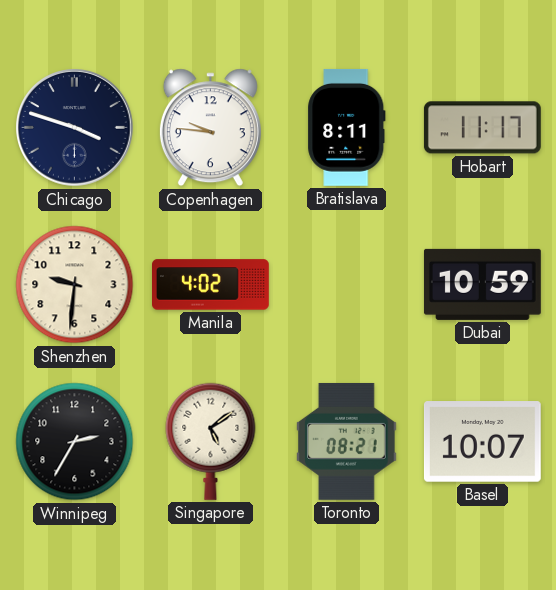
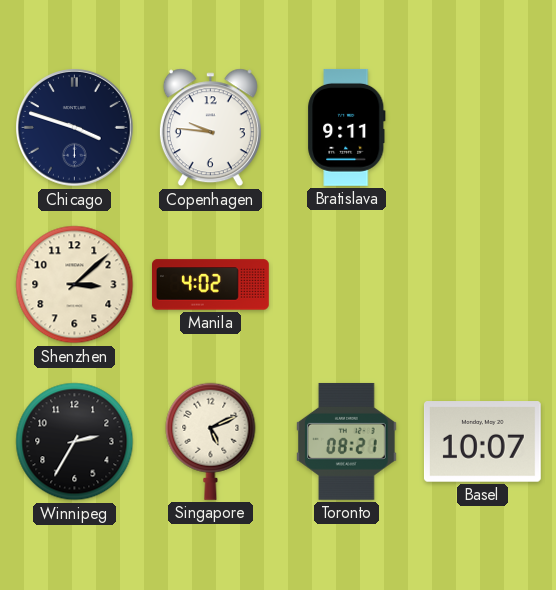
Bratislava: 8:11 -> 9:11
Hobart: 11:17 -> none
Shenzhen: 9:31 -> 3:08
Dubai: 10:59 -> none
Singapore: 5:09 -> 5:11
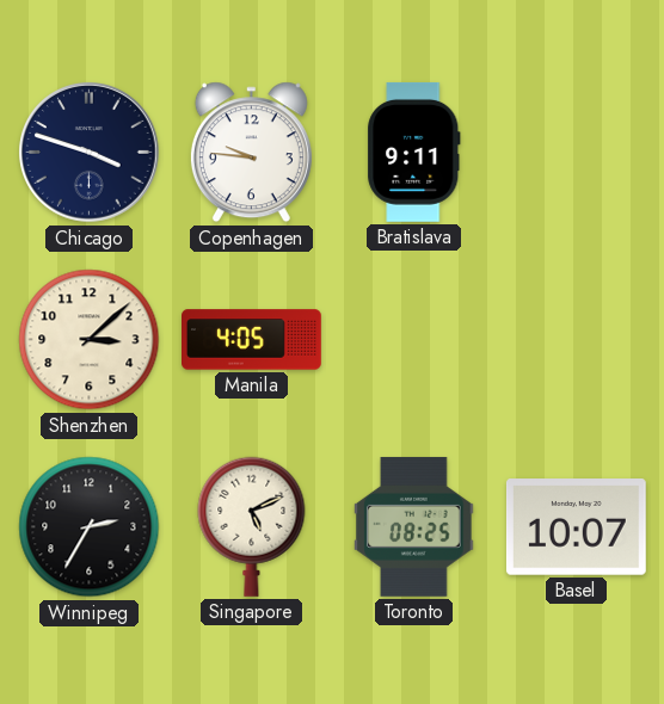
Manila: 4:02 -> 4:05
Toronto: 08:21 -> 08:25
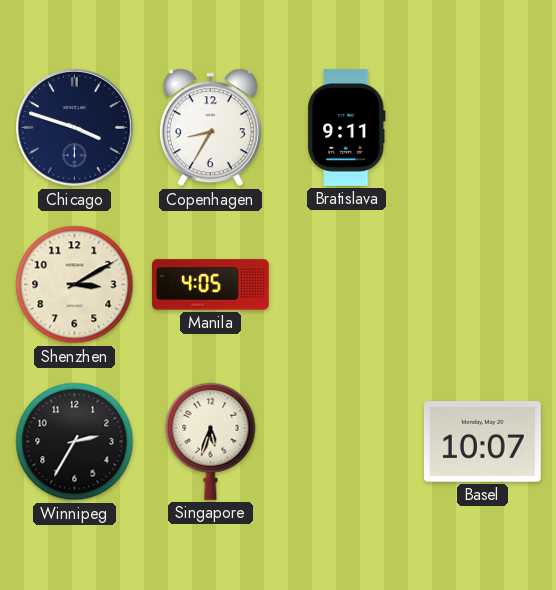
Copenhagen: 9:46 -> 8:35
Shenzhen: 3:08 -> 3:10
Singapore: 5:11 -> 5:33
Toronto: 08:25 -> none
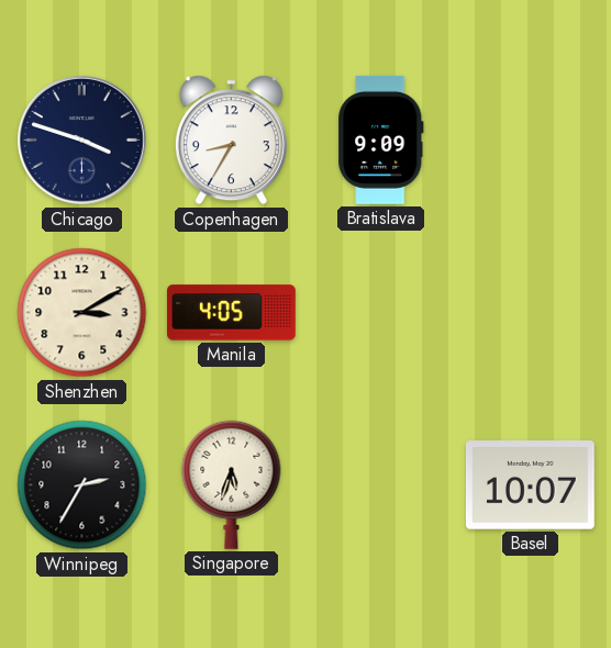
Bratislava: 9:11 -> 9:09
